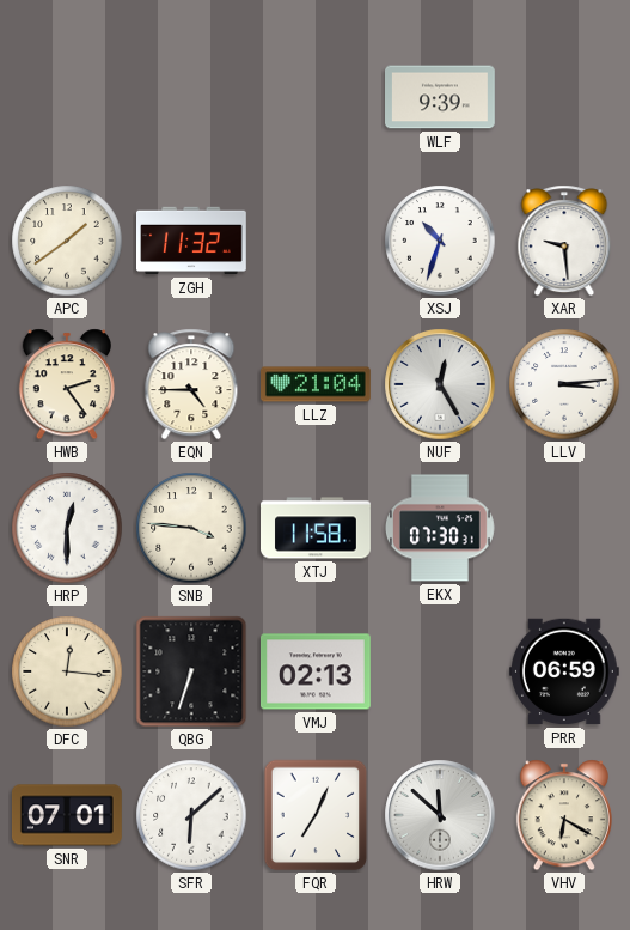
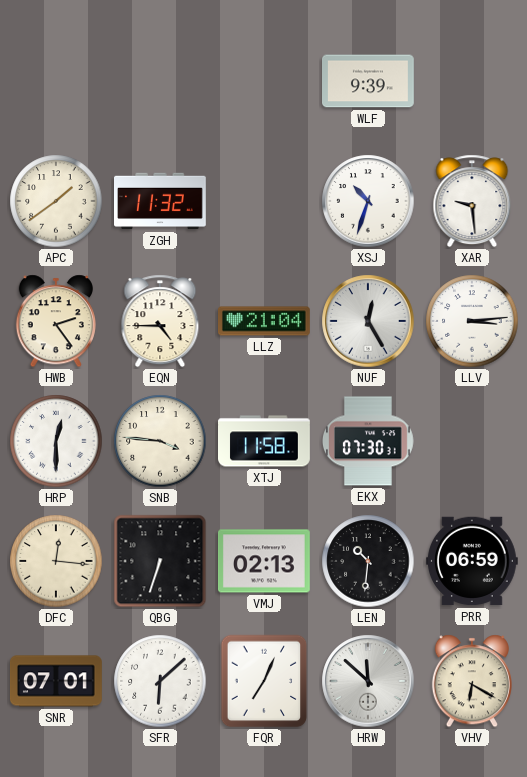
LEN: none -> 10:31
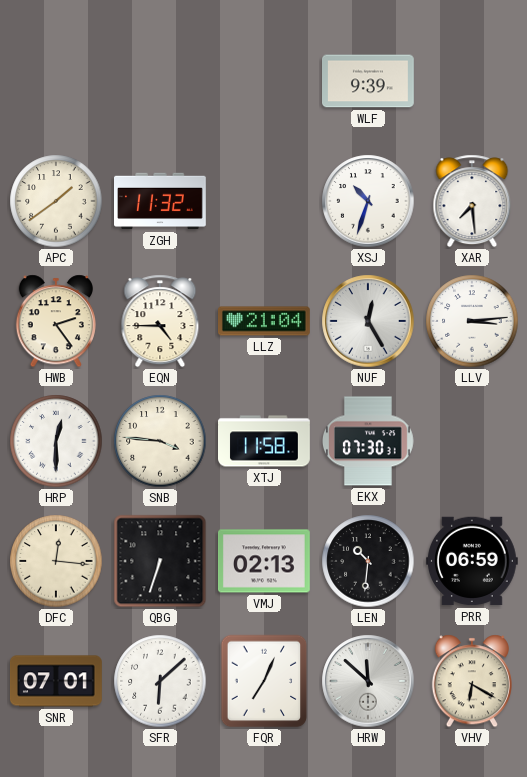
XAR: 9:29 -> 7:29
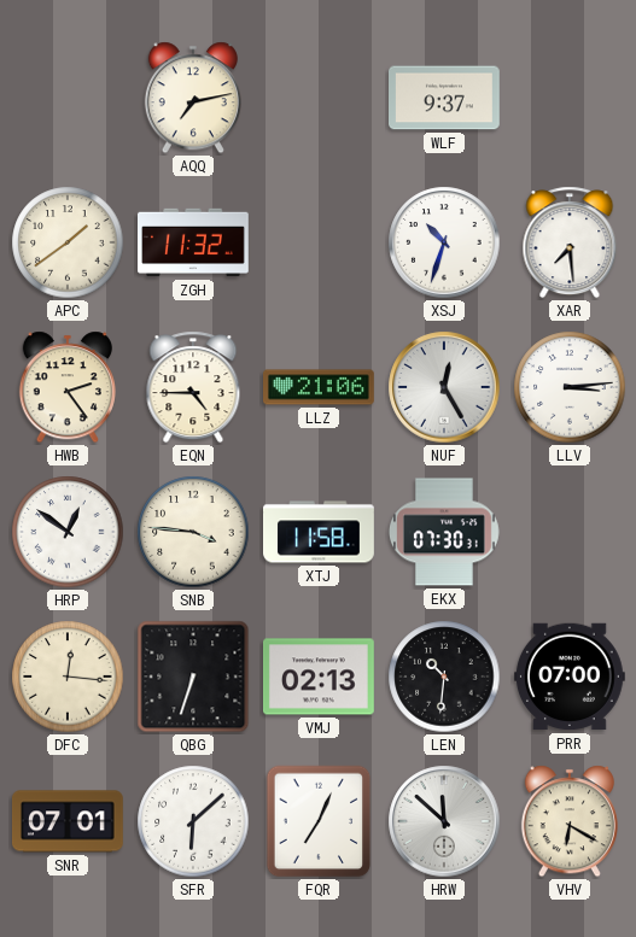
AQQ: none -> 7:13
WLF: 9:39 -> 9:37
LLZ: 21:04 -> 21:06
HRP: 12:30 -> 12:51
PRR: 06:59 -> 07:00
